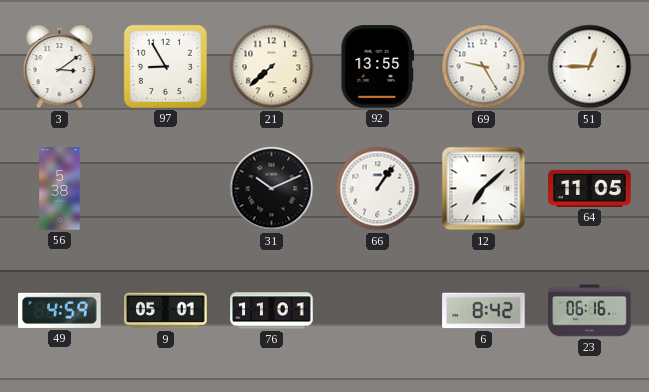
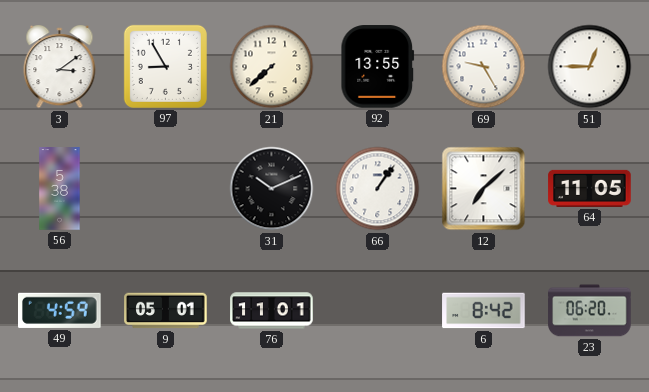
23: 06:16 -> 06:20
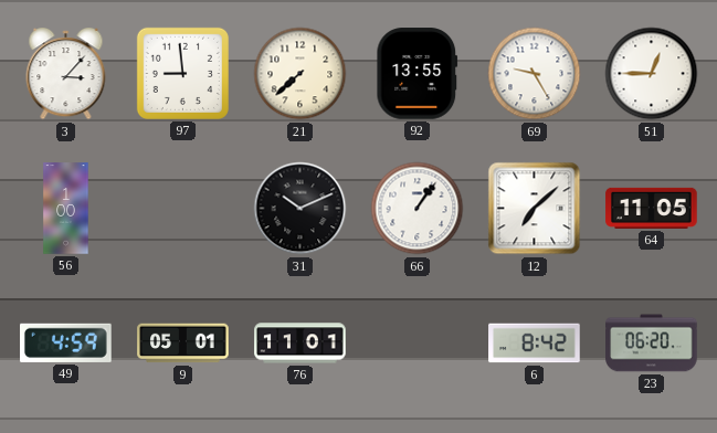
3: 3:09 -> 3:07
97: 8:55 -> 8:59
56: 5:38 -> 1:00
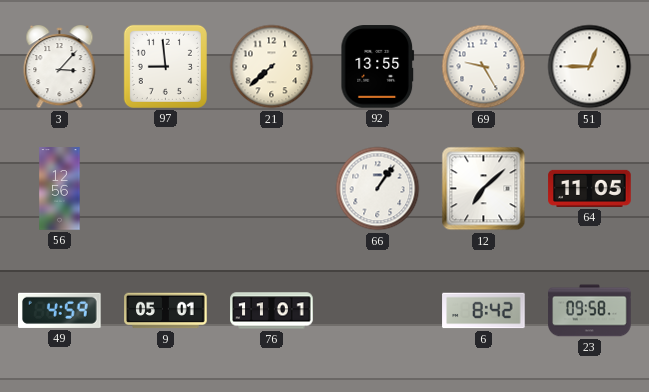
56: 1:00 -> 12:56
31: 10:11 -> none
23: 06:20 -> 09:58
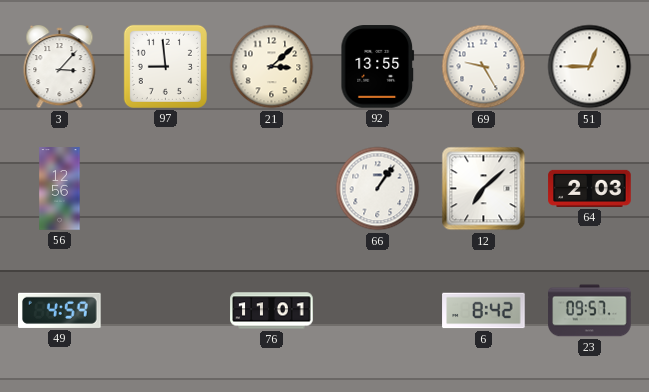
21: 7:38 -> 3:08
64: 11:05 -> 2:03
9: 05:01 -> none
23: 09:58 -> 09:57
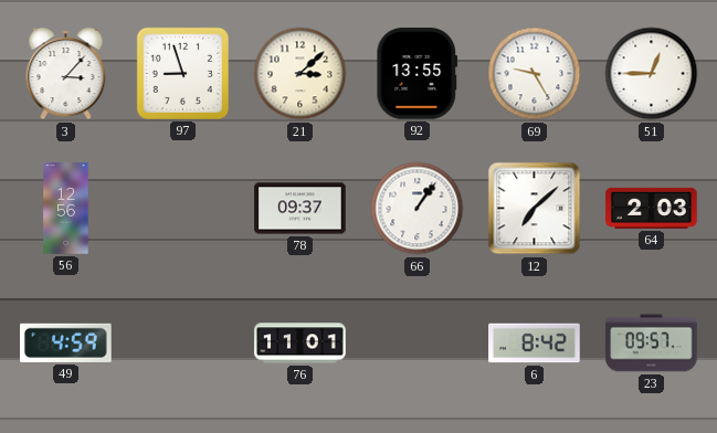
97: 8:59 -> 8:57
78: none -> 09:37
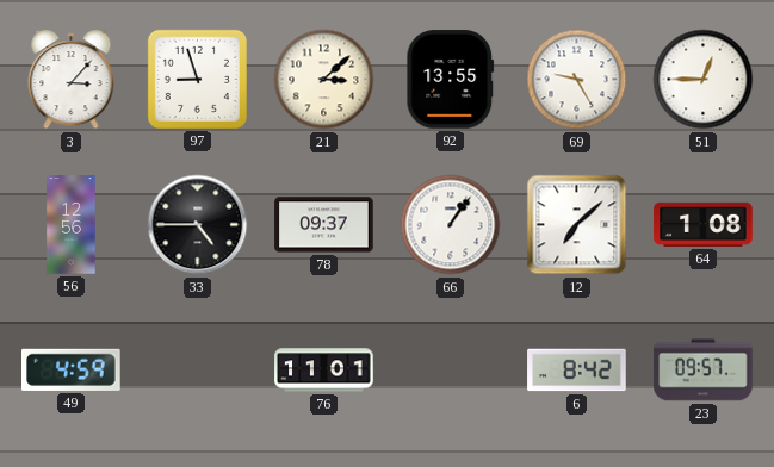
33: none -> 4:45
64: 2:03 -> 1:08
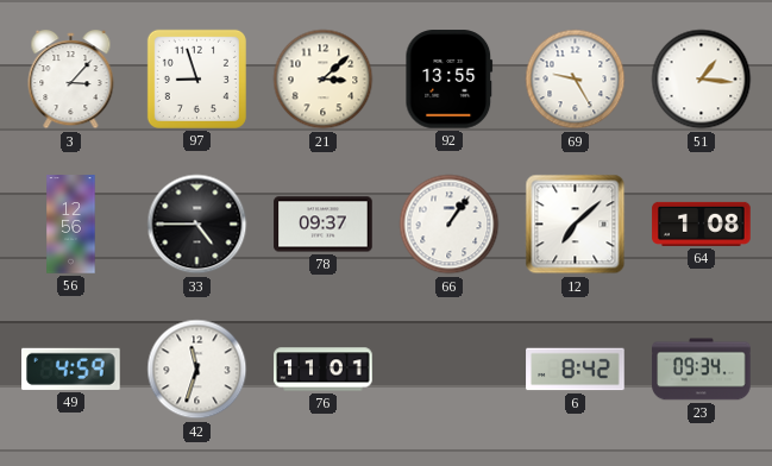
51: 12:45 -> 1:16
42: none -> 11:33
23: 09:57 -> 09:34
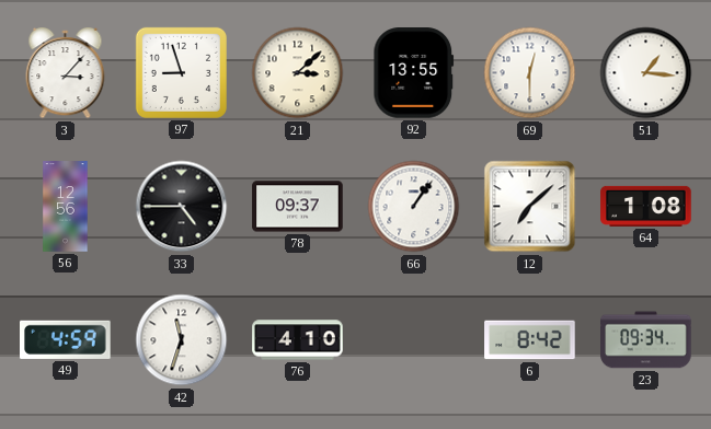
69: 9:25 -> 12:30
76: 11:01 -> 4:10
